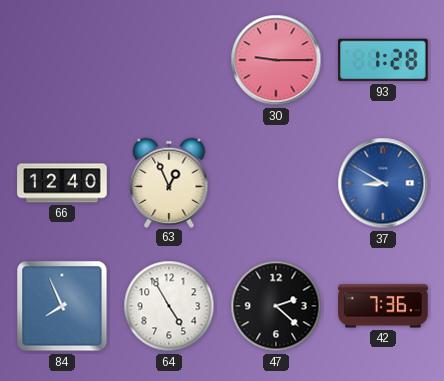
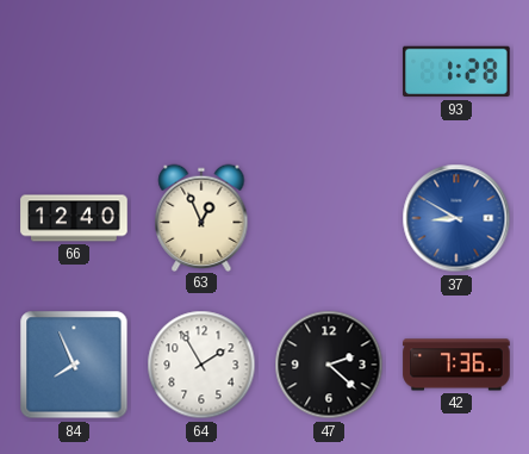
30: 9:15 -> none
64: 4:55 -> 1:55
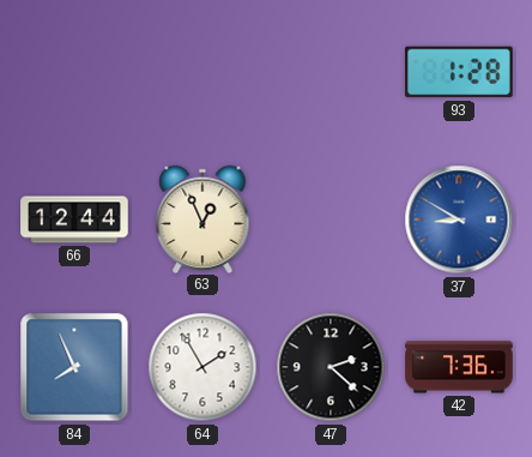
66: 12:40 -> 12:44
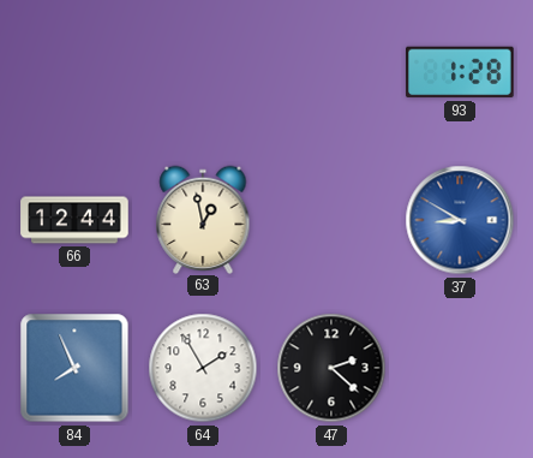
63: 12:56 -> 12:58
42: 7:36 -> none
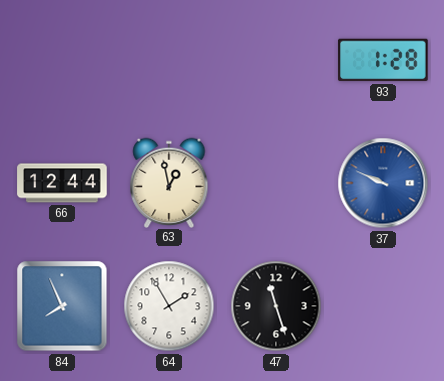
37: 8:50 -> 9:49
47: 2:22 -> 11:27
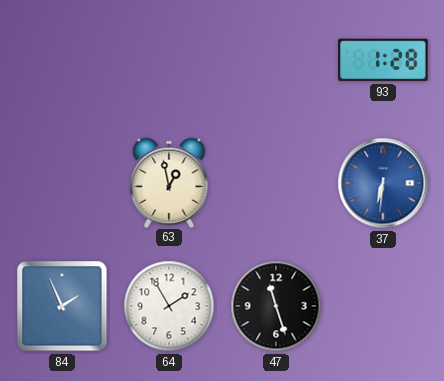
66: 12:44 -> none
37: 9:49 -> 6:31
84: 7:56 -> 1:56
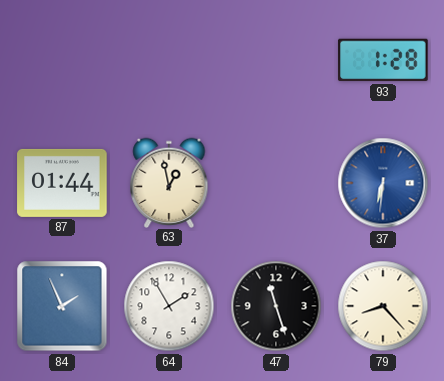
87: none -> 01:44
79: none -> 8:23
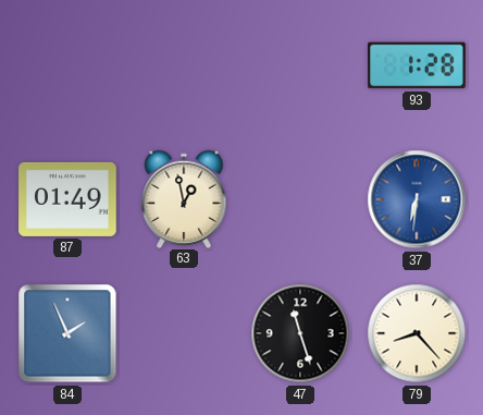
87: 01:44 -> 01:49
64: 1:55 -> none
